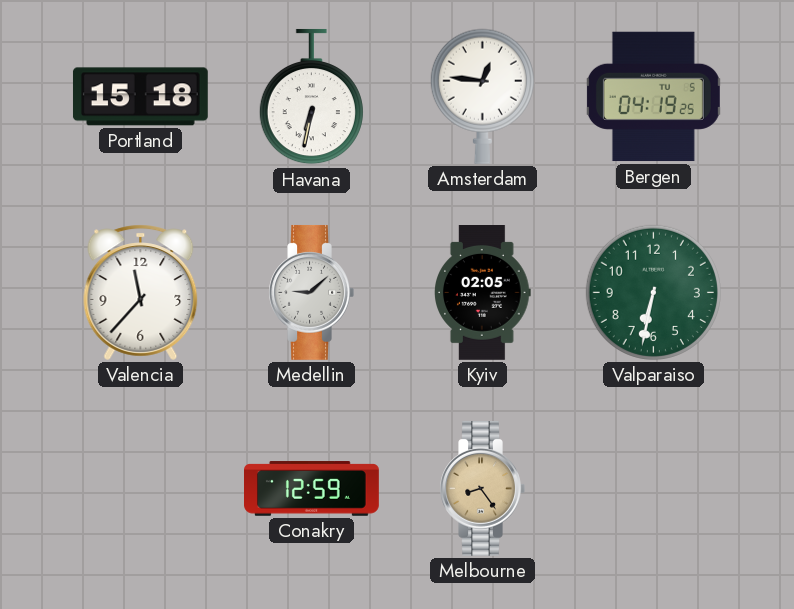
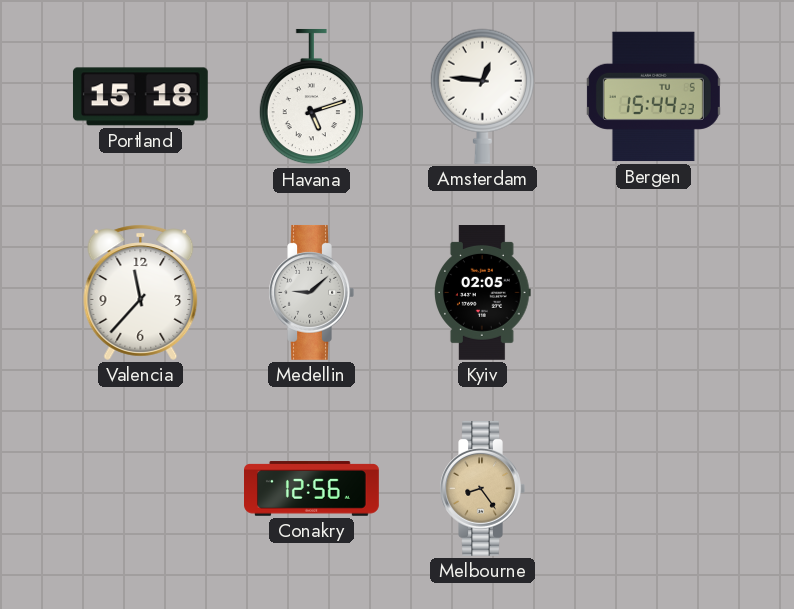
Havana: 6:32 -> 5:12
Bergen: 04:19 -> 15:44
Valparaiso: 6:32 -> none
Conakry: 12:59 -> 12:56
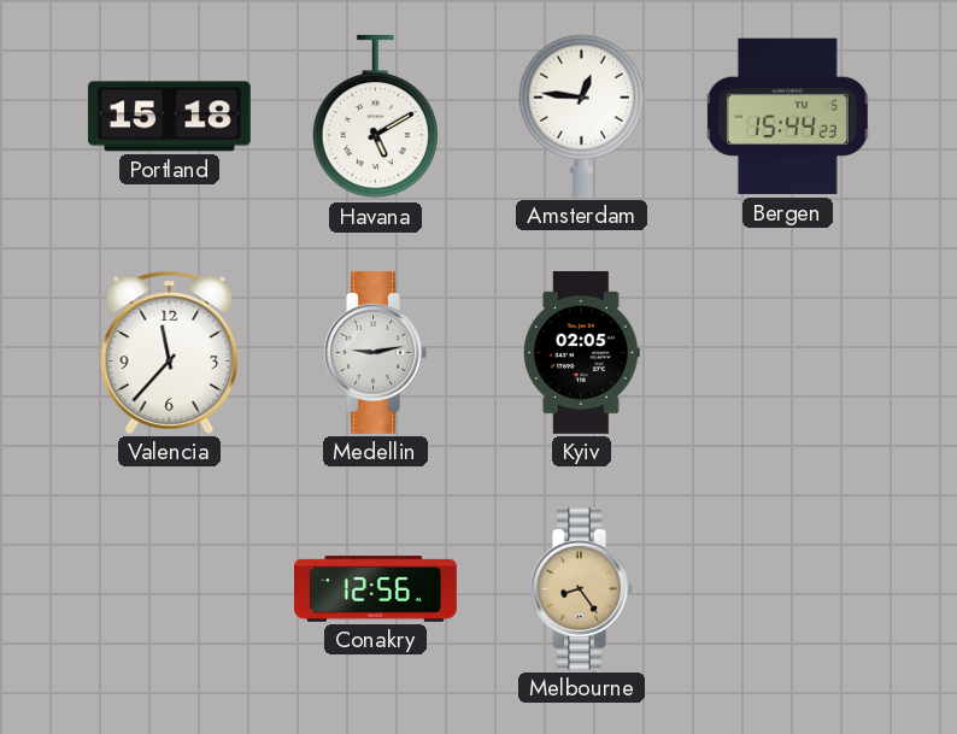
Havana: 5:12 -> 5:10
Medellin: 9:08 -> 9:13
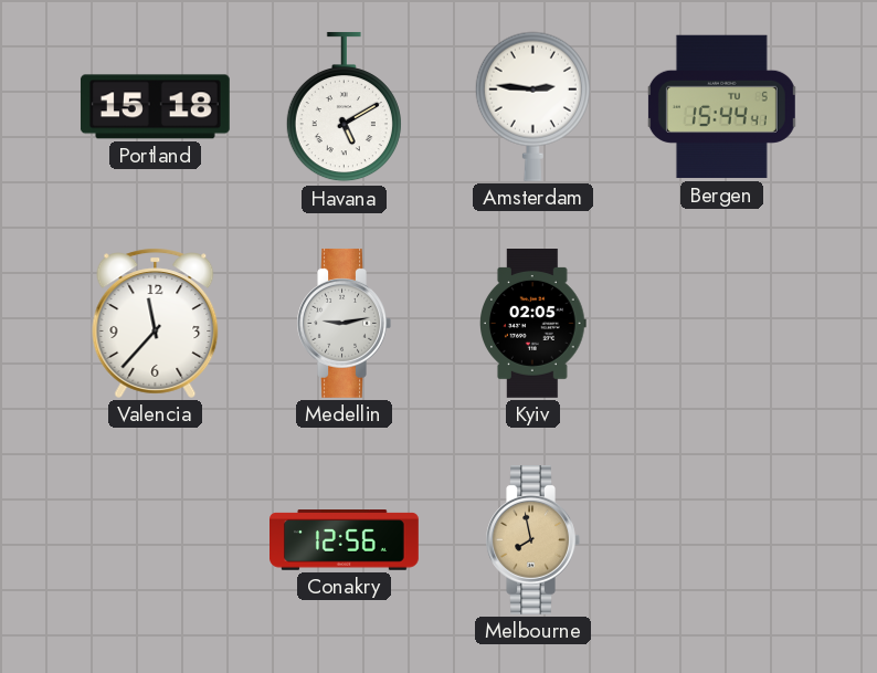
Amsterdam: 12:46 -> 2:46
Bergen: 15:44:23 -> 15:44:41
Melbourne: 8:24 -> 7:58
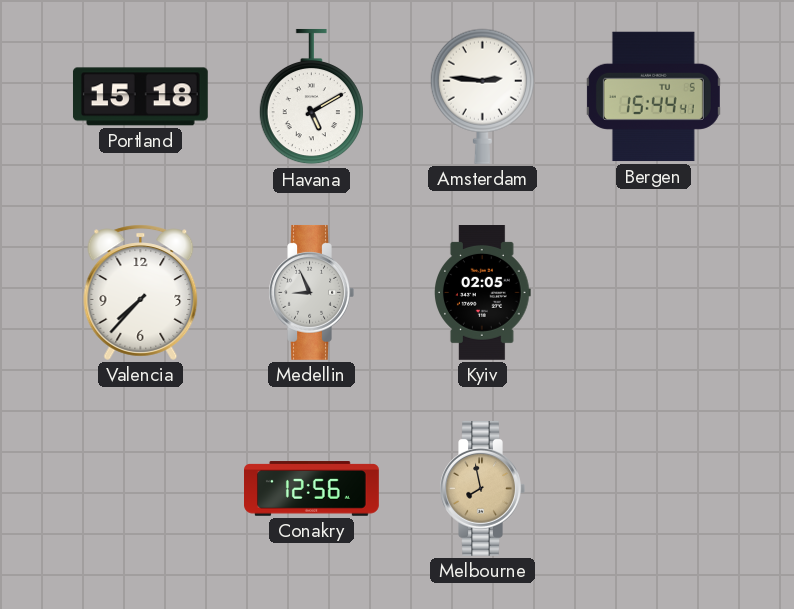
Valencia: 11:37 -> 7:37
Medellin: 9:13 -> 8:56
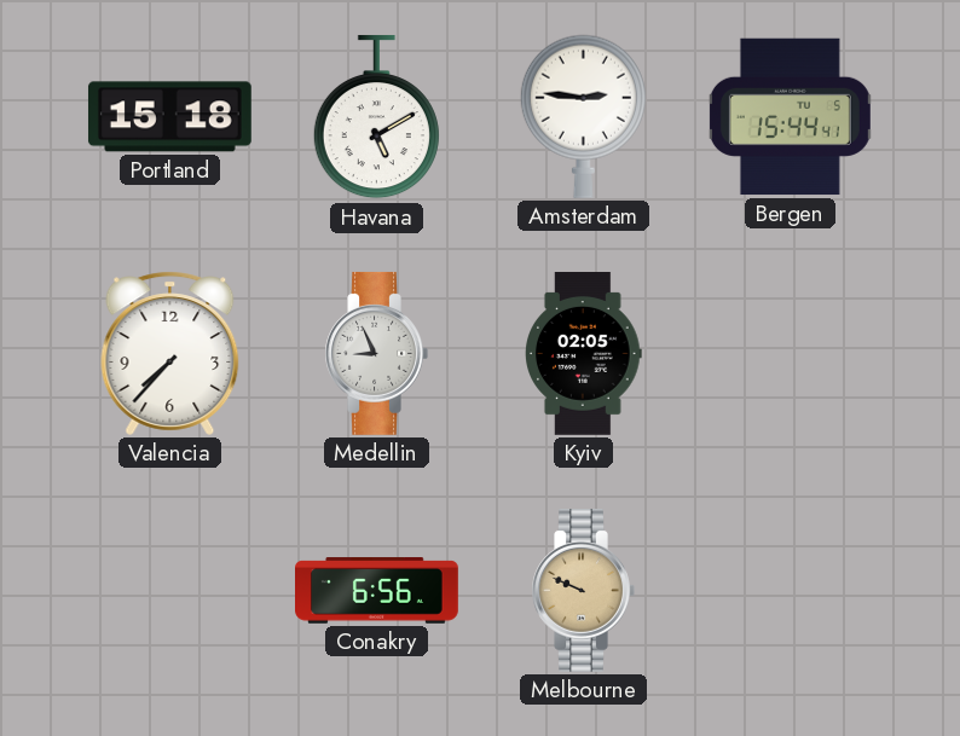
Conakry: 12:56 -> 6:56
Melbourne: 7:58 -> 9:49
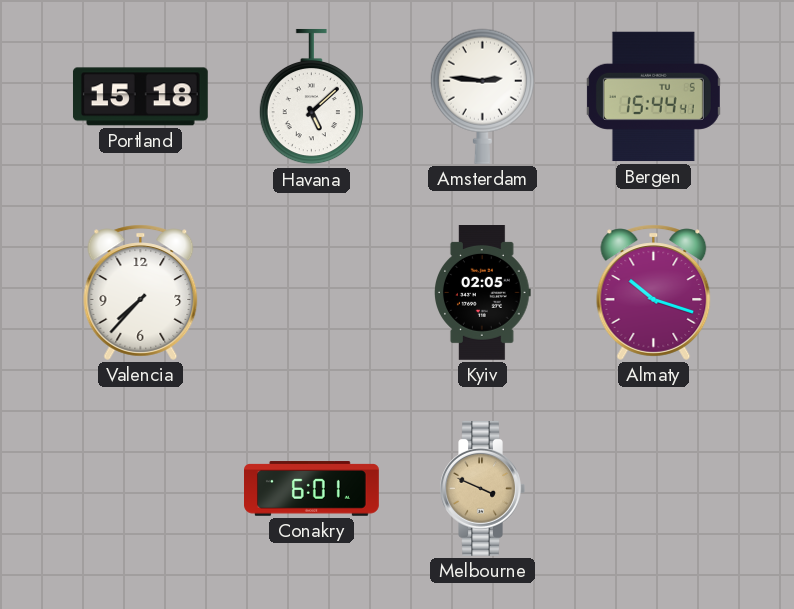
Havana: 5:10 -> 5:08
Medellin: 8:56 -> none
Almaty: none -> 10:18
Conakry: 6:56 -> 6:01
Melbourne: 9:49 -> 3:49
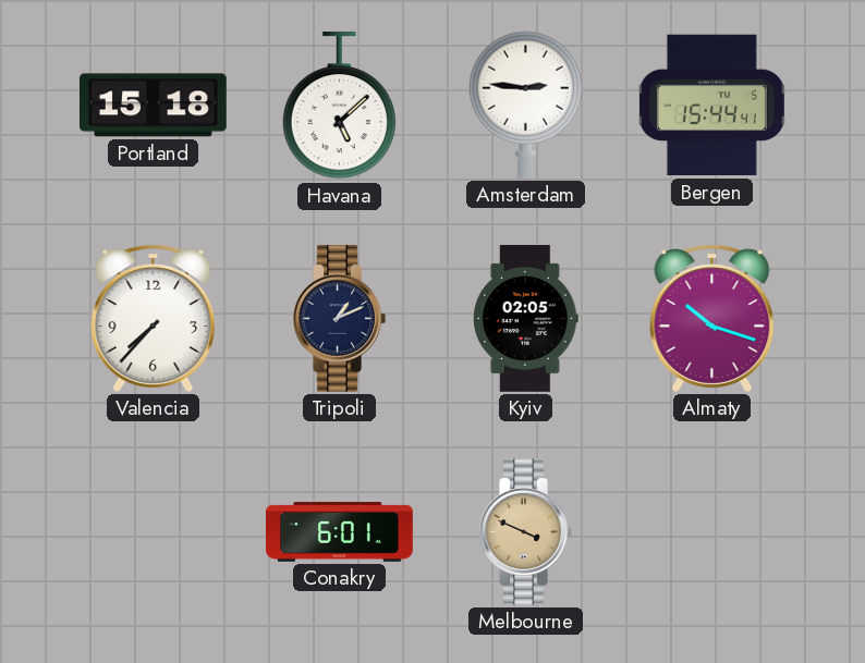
Tripoli: none -> 1:11
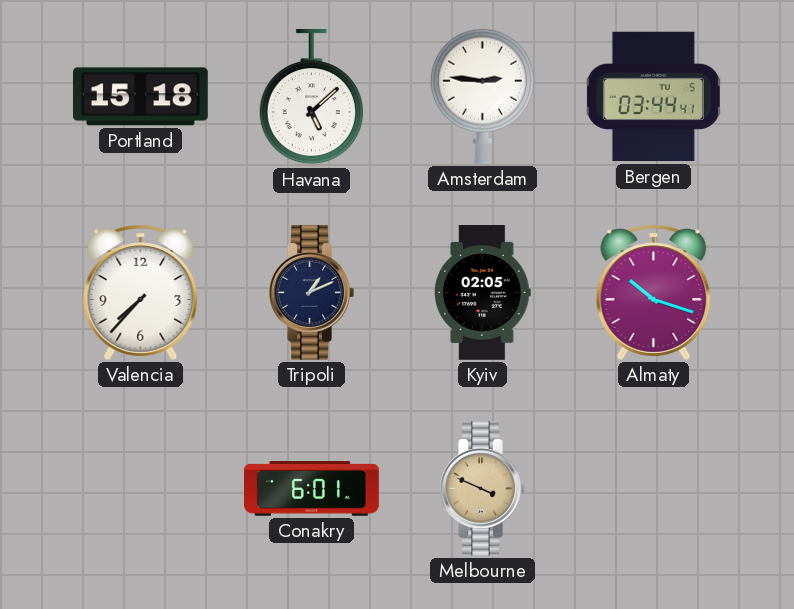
Bergen: 15:44 -> 03:44
